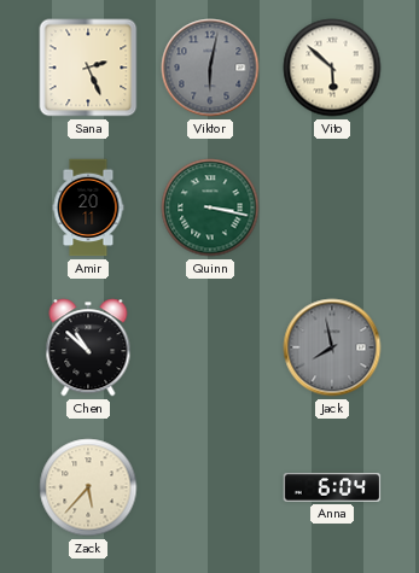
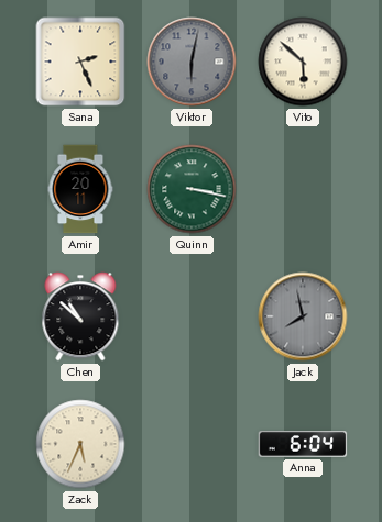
Zack: 5:37 -> 5:34
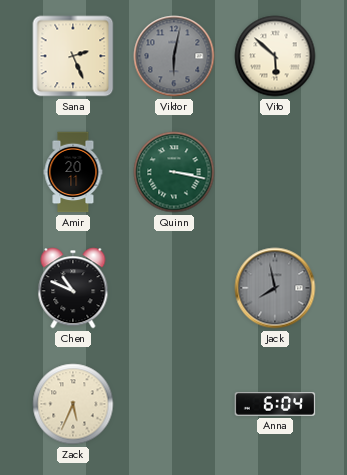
Chen: 10:52 -> 10:49
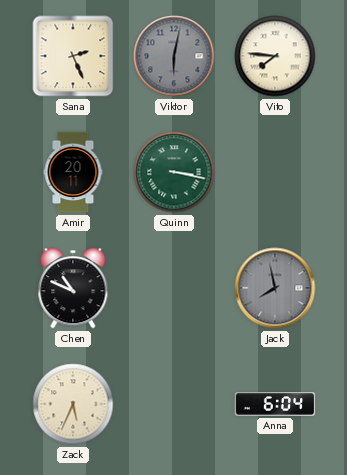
Vito: 5:52 -> 7:46
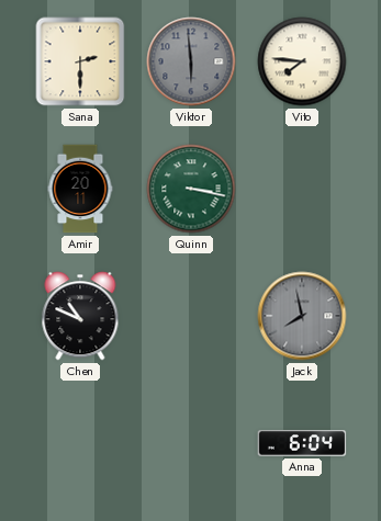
Sana: 2:26 -> 2:30
Viktor: 6:02 -> 5:59
Zack: 5:34 -> none
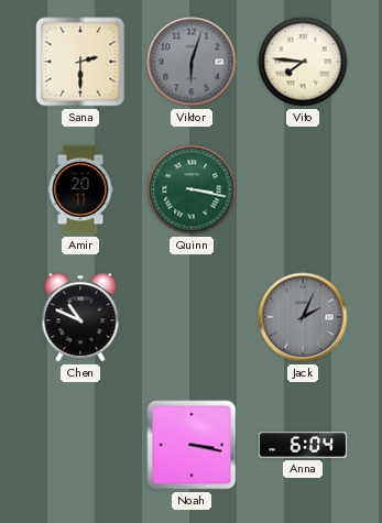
Viktor: 5:59 -> 6:03
Jack: 7:58 -> 2:04
Noah: none -> 3:17
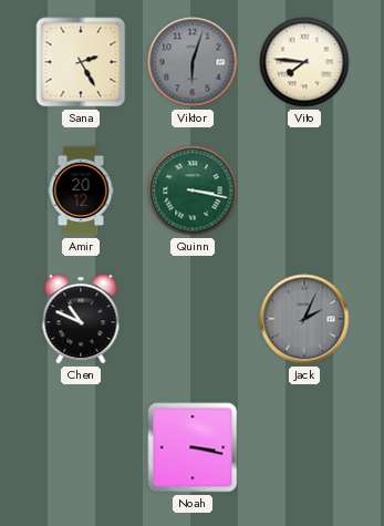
Sana: 2:30 -> 2:25
Amir: 20:11 -> 20:12
Anna: 6:04 -> none
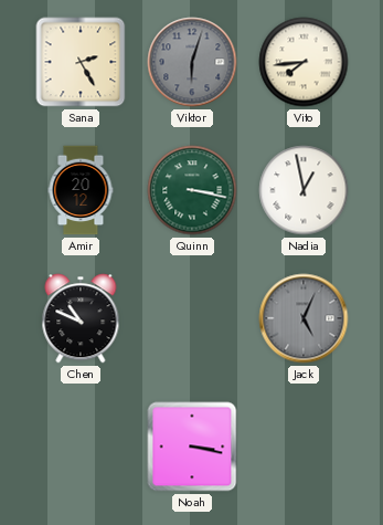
Vito: 7:46 -> 7:44
Nadia: none -> 12:58
Jack: 2:04 -> 5:04
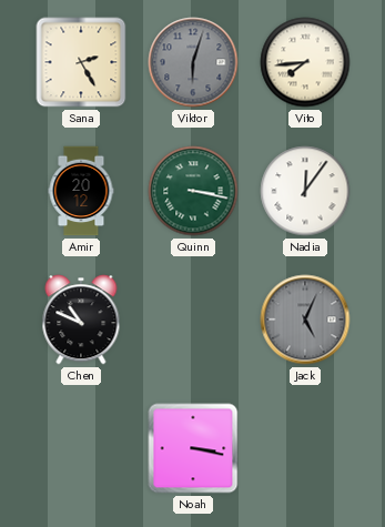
Nadia: 12:58 -> 12:06
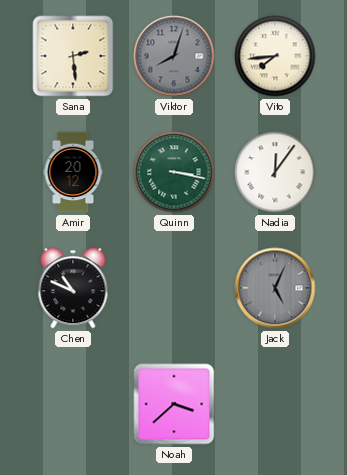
Sana: 2:25 -> 2:29
Viktor: 6:03 -> 8:03
Noah: 3:17 -> 3:38
